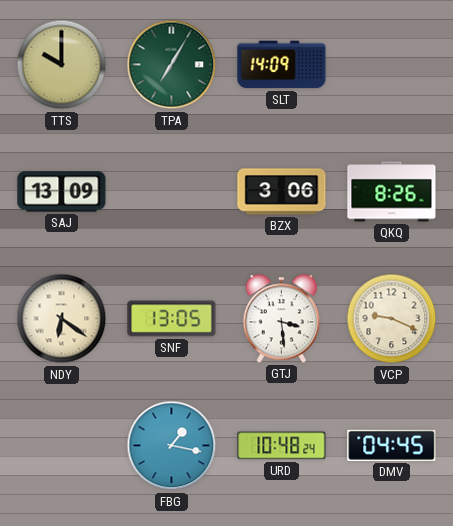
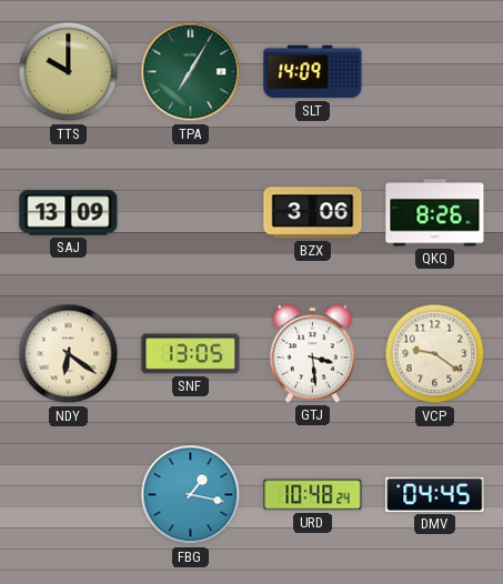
VCP: 9:19 -> 9:21
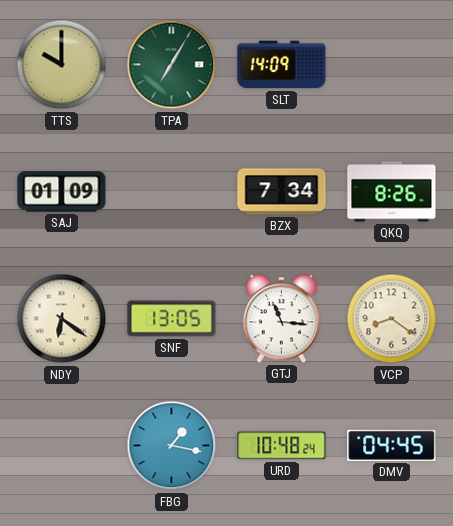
SAJ: 13:09 -> 01:09
BZX: 3:06 -> 7:34
GTJ: 3:29 -> 11:16
VCP: 9:21 -> 8:21
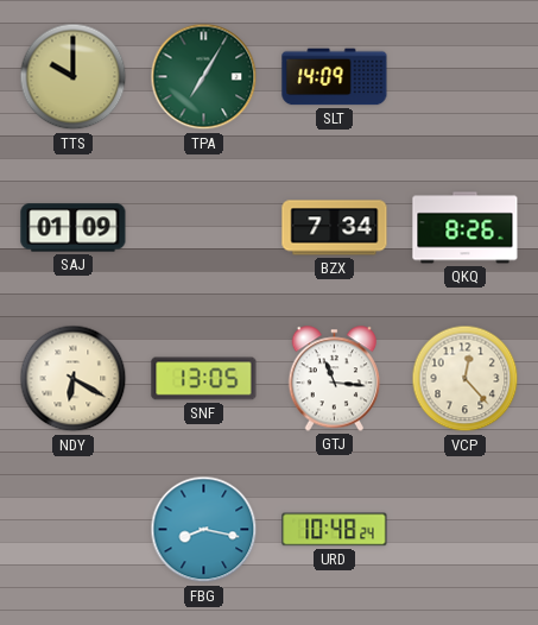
NDY: 6:21 -> 6:20
VCP: 8:21 -> 12:23
FBG: 1:17 -> 8:17
DMV: 04:45 -> none
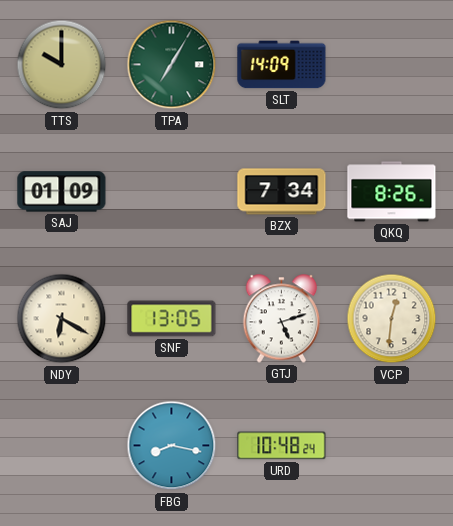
GTJ: 11:16 -> 5:12
VCP: 12:23 -> 12:31
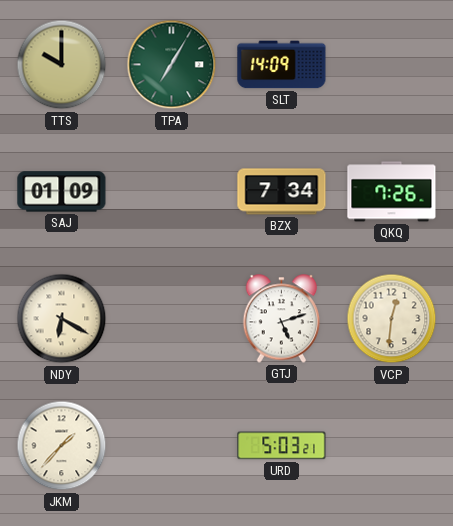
QKQ: 8:26 -> 7:26
SNF: 13:05 -> none
JKM: none -> 1:37
FBG: 8:17 -> none
URD: 10:48 -> 5:03
